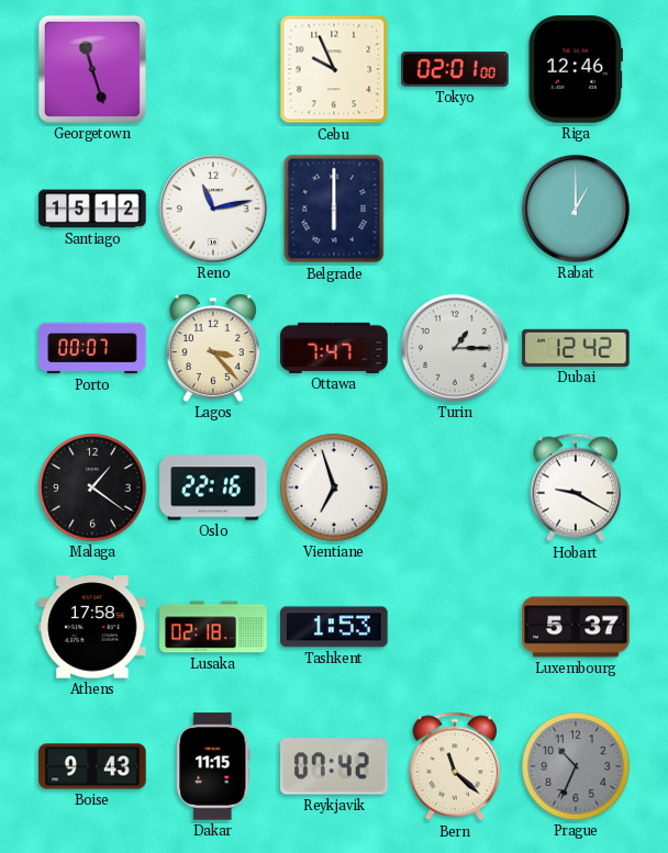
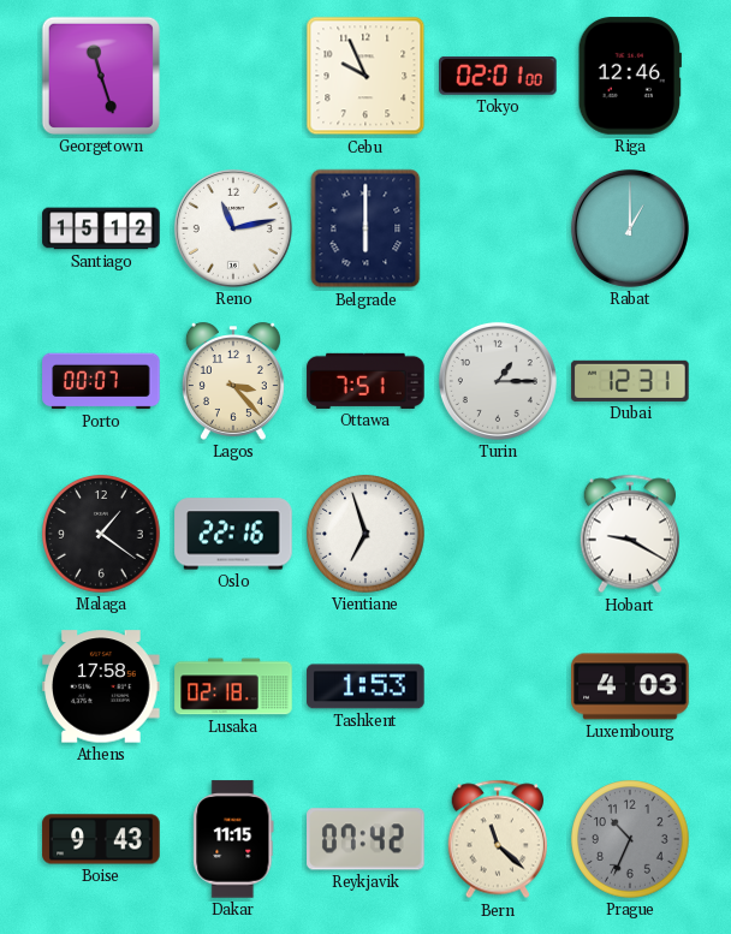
Ottawa: 7:47 -> 7:51
Dubai: 12:42 -> 12:31
Luxembourg: 5:37 -> 4:03
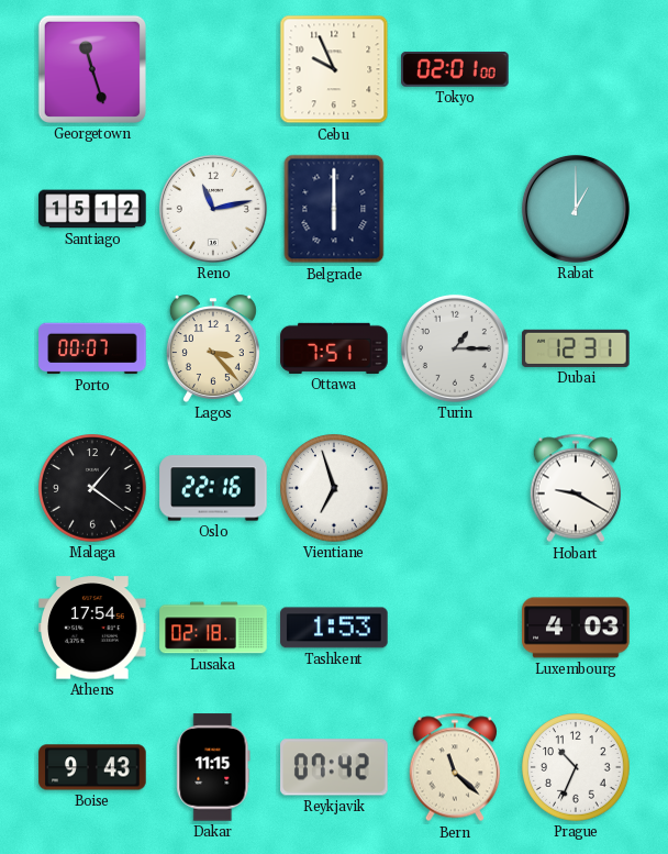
Riga: 12:46 -> none
Athens: 17:58 -> 17:54
Prague dial: grey -> white
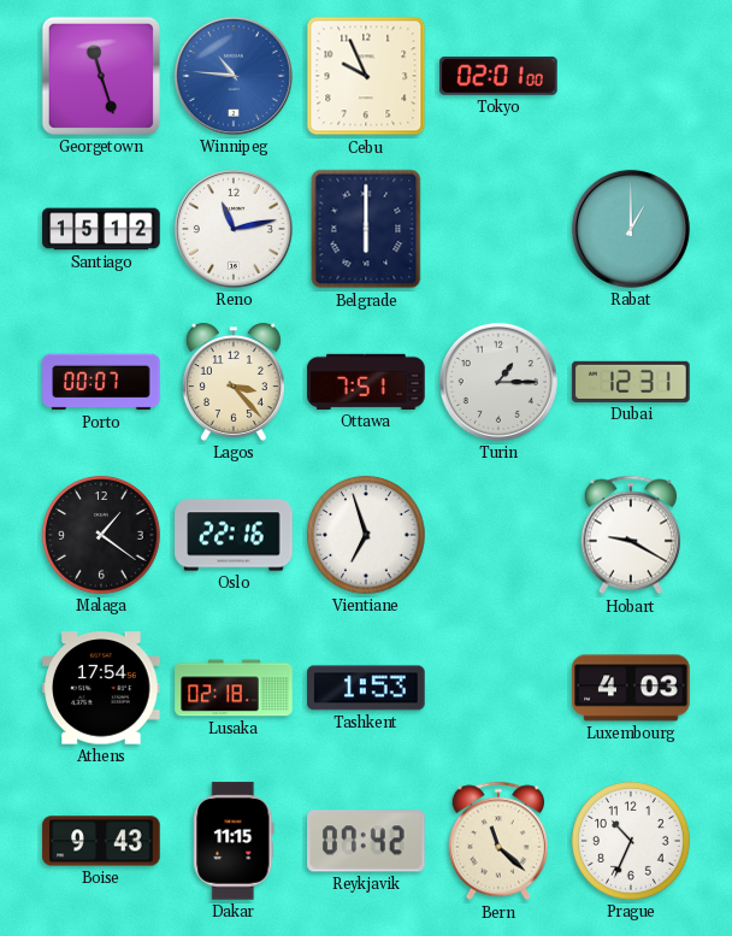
Winnipeg: none -> 10:46
